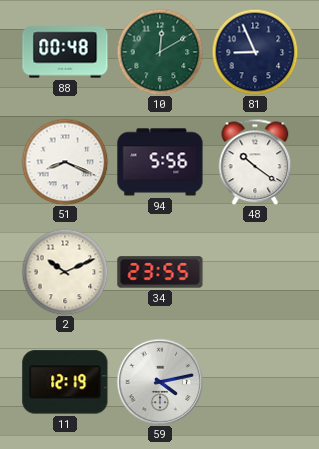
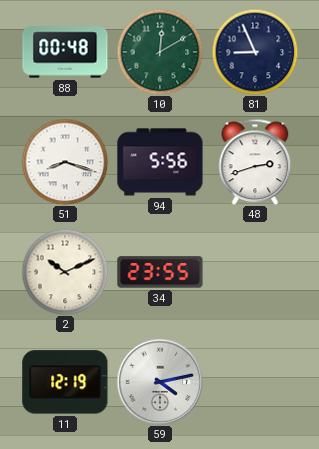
51: 8:19 -> 8:18
48: 10:21 -> 2:42
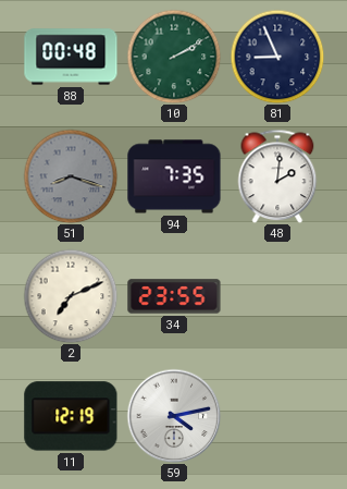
10: 12:10 -> 2:10
51 dial: white -> grey
94: 5:56 -> 7:35
48: 2:42 -> 2:01
2: 10:11 -> 7:11
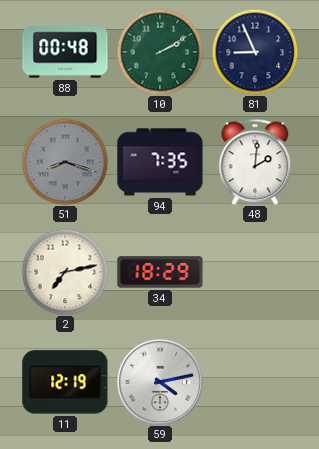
2: 7:11 -> 7:13
34: 23:55 -> 18:29
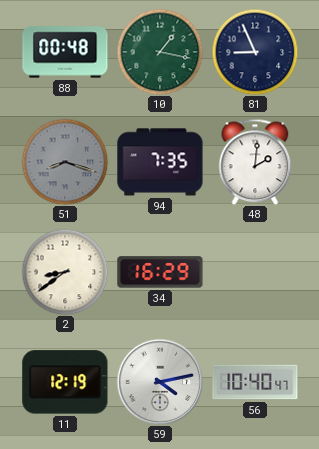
10: 2:10 -> 1:17
2: 7:13 -> 8:39
34: 18:29 -> 16:29
56: none -> 10:40
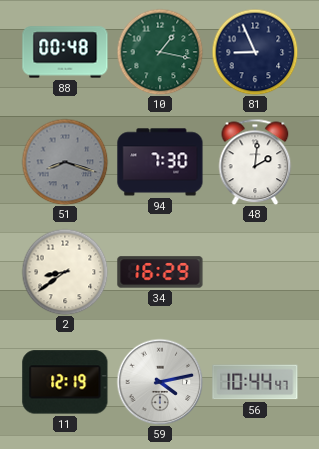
94: 7:35 -> 7:30
56: 10:40 -> 10:44
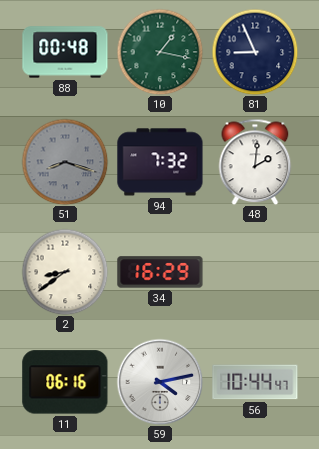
94: 7:30 -> 7:32
11: 12:19 -> 06:16
